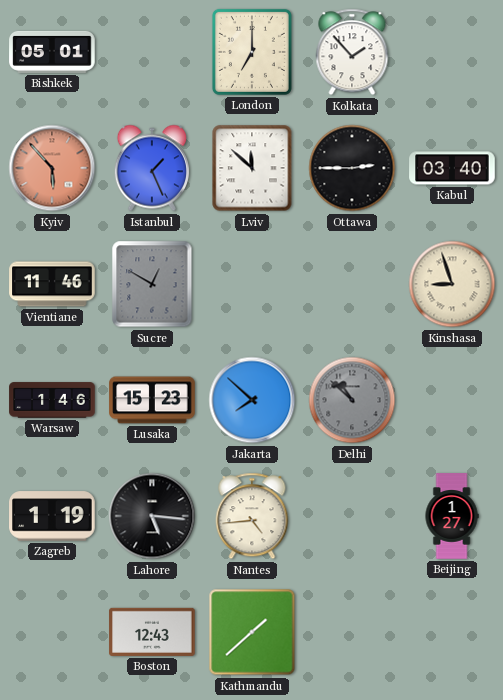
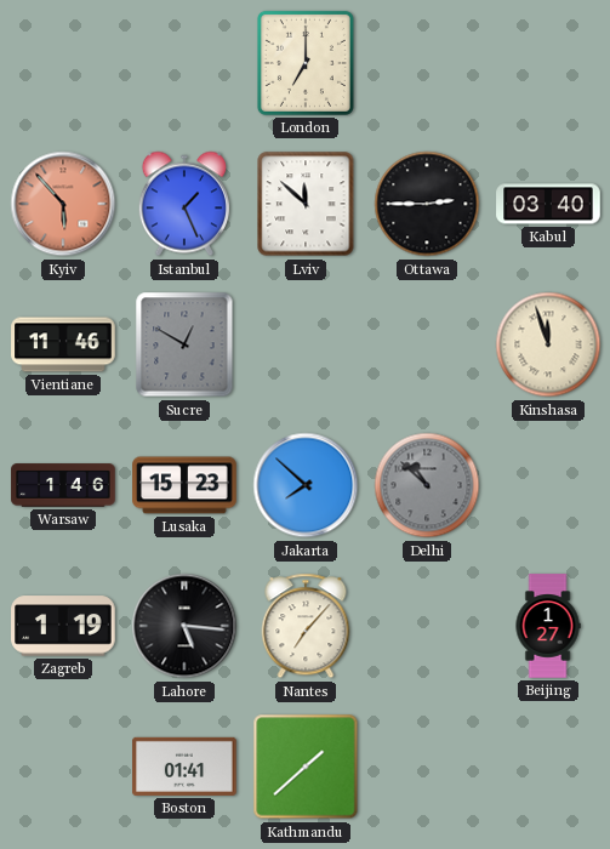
Bishkek: 05:01 -> none
Kolkata: 1:53 -> none
Kinshasa: 8:57 -> 11:57
Nantes: 4:44 -> 7:07
Boston: 12:43 -> 01:41
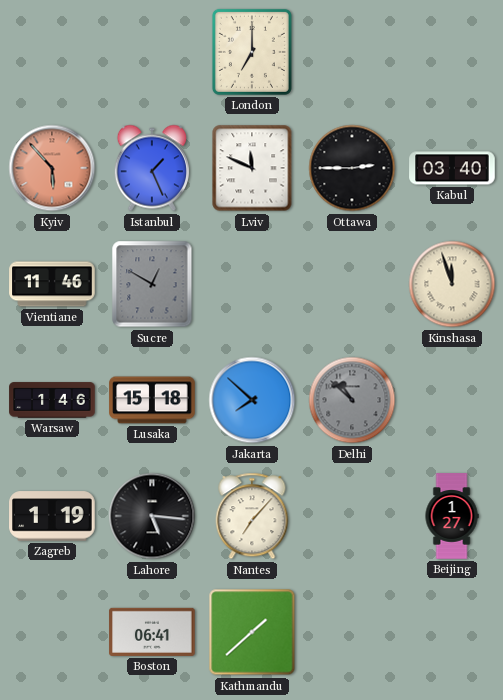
Lviv: 11:52 -> 11:49
Lusaka: 15:23 -> 15:18
Boston: 01:41 -> 06:41
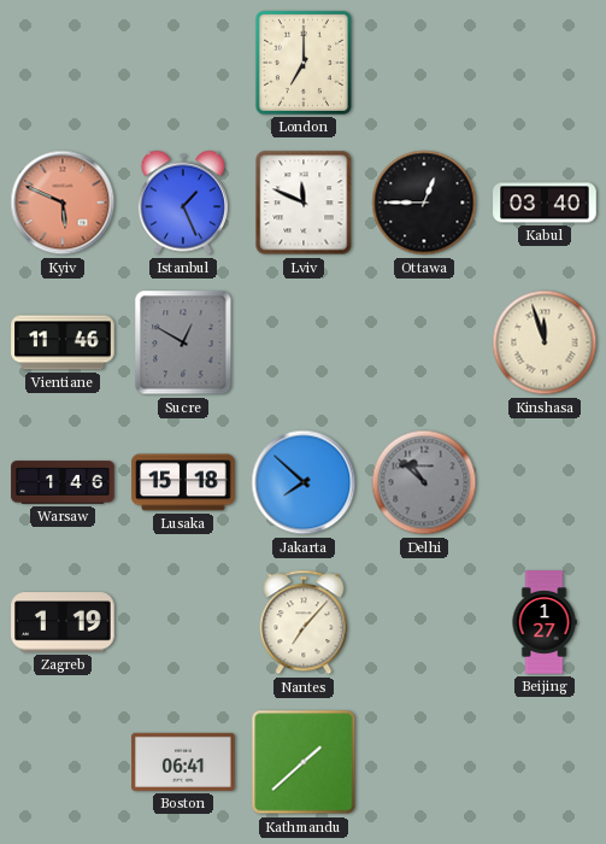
Kyiv: 5:53 -> 5:49
Ottawa: 2:45 -> 12:45
Lahore: 5:16 -> none
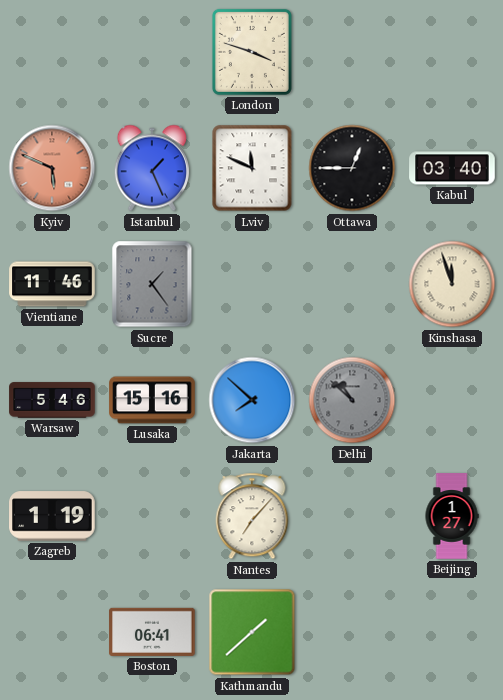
London: 7:00 -> 3:48
Sucre: 12:50 -> 1:24
Warsaw: 1:46 -> 5:46
Lusaka: 15:18 -> 15:16
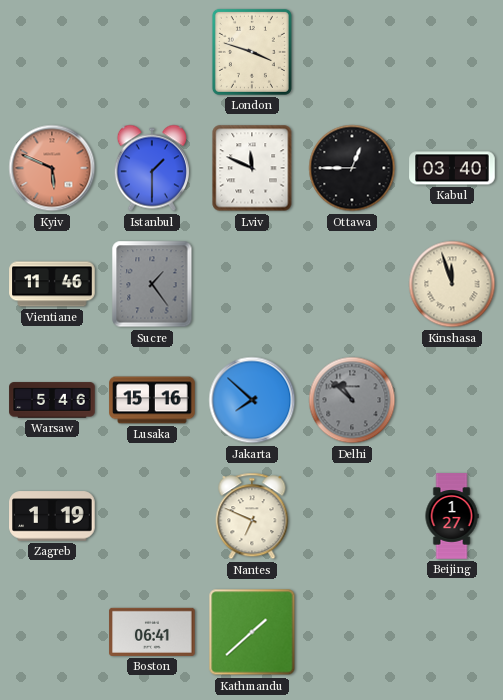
Istanbul: 1:26 -> 1:30
Nantes: 7:07 -> 6:49
